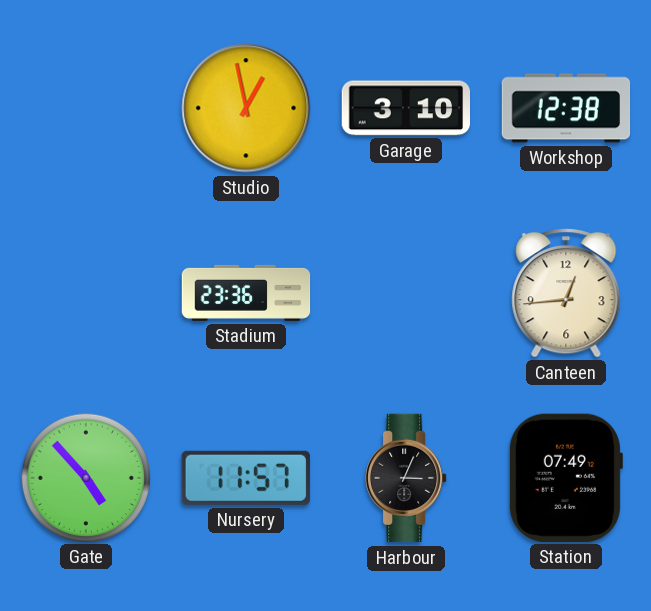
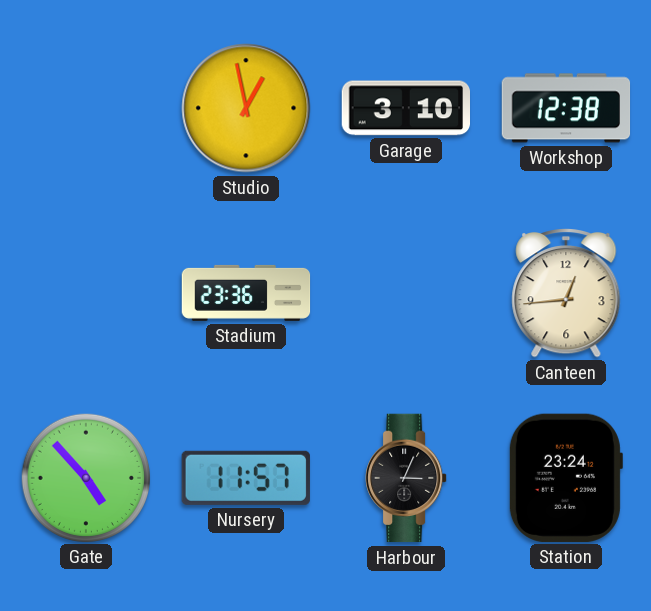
Station: 07:49 -> 23:24
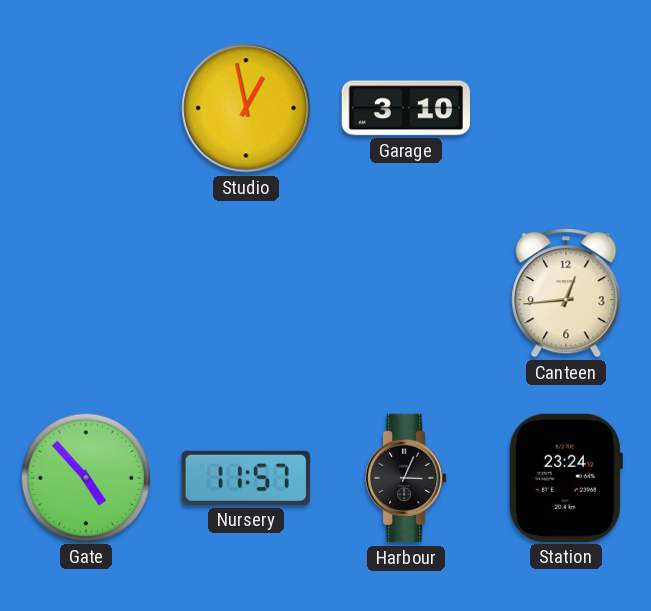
Workshop: 12:38 -> none
Stadium: 23:36 -> none
